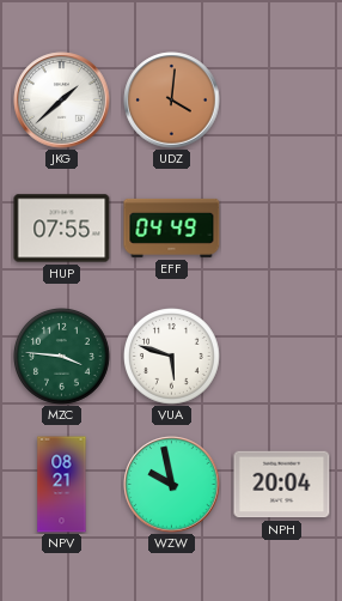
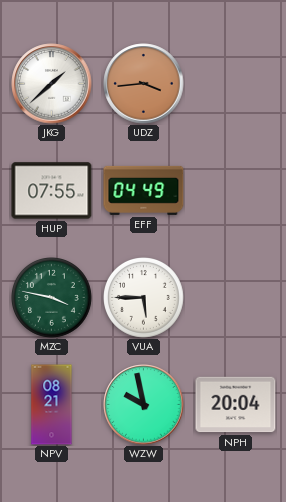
UDZ: 4:01 -> 3:44
MZC: 3:46 -> 3:47
VUA: 5:48 -> 5:45
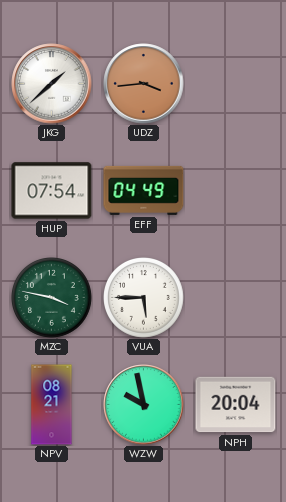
HUP: 07:55 -> 07:54
